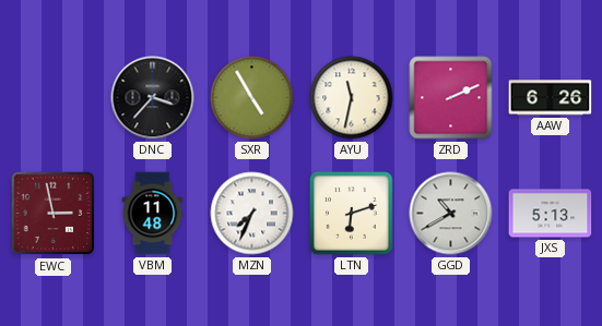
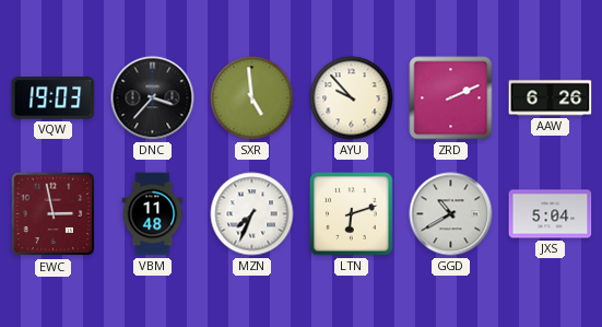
VQW: none -> 19:03
SXR: 4:55 -> 4:59
AYU: 11:32 -> 9:53
JXS: 5:13 -> 5:04
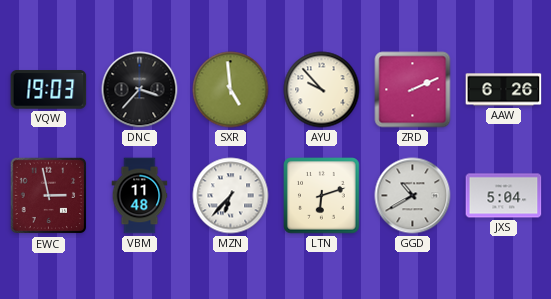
MZN: 7:34 -> 6:37
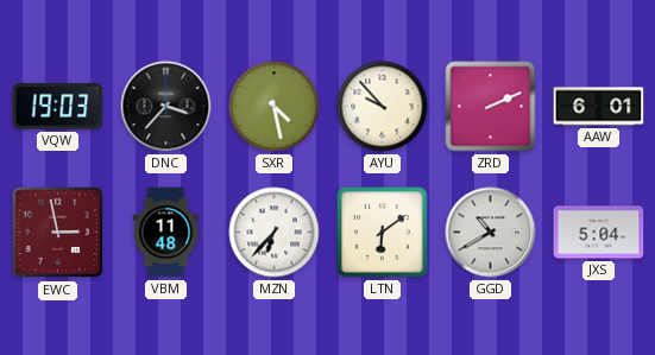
SXR: 4:59 -> 4:28
AAW: 6:26 -> 6:01
LTN: 6:12 -> 6:09
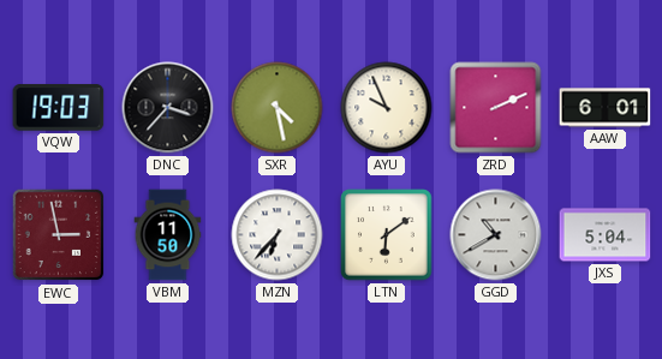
AYU: 9:53 -> 9:56
VBM: 11:48 -> 11:50
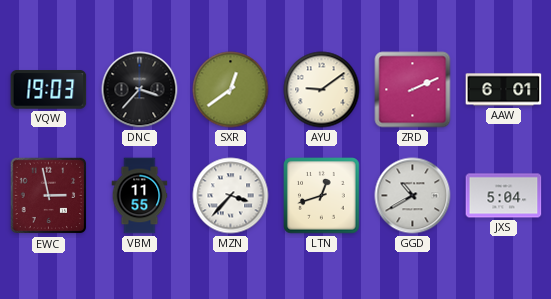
SXR: 4:28 -> 12:39
AYU: 9:56 -> 9:09
VBM: 11:50 -> 11:55
MZN: 6:37 -> 3:37
LTN: 6:09 -> 12:42
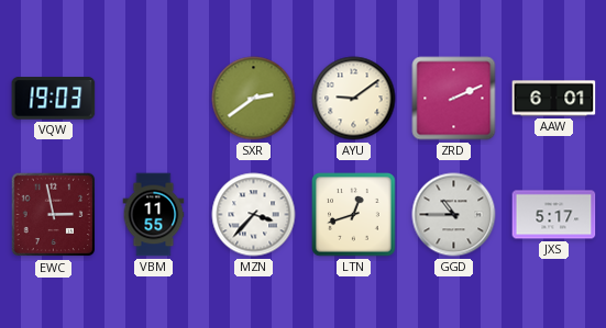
DNC: 3:37 -> none
SXR: 12:39 -> 2:39
GGD: 10:40 -> 10:45
JXS: 5:04 -> 5:17
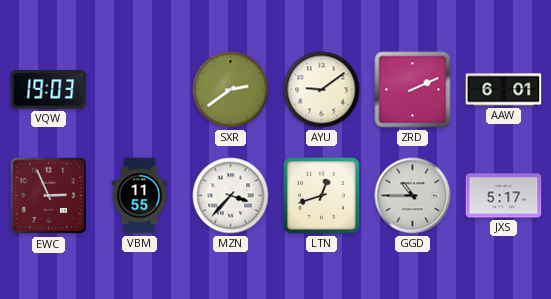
EWC: 2:58 -> 2:56
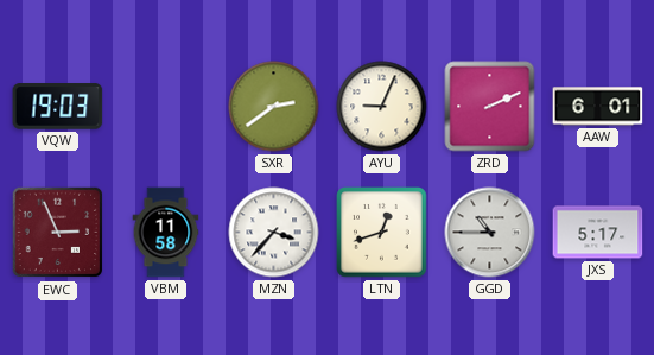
AYU: 9:09 -> 9:04
VBM: 11:55 -> 11:58
